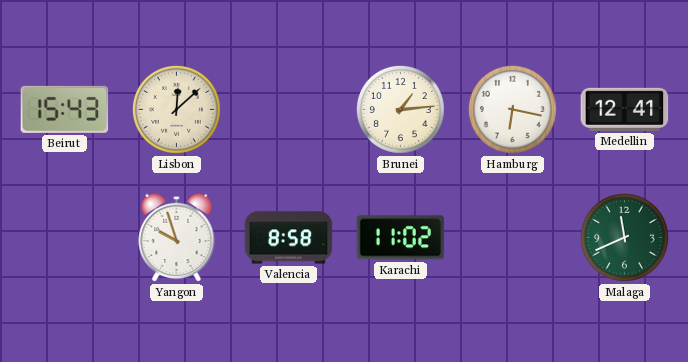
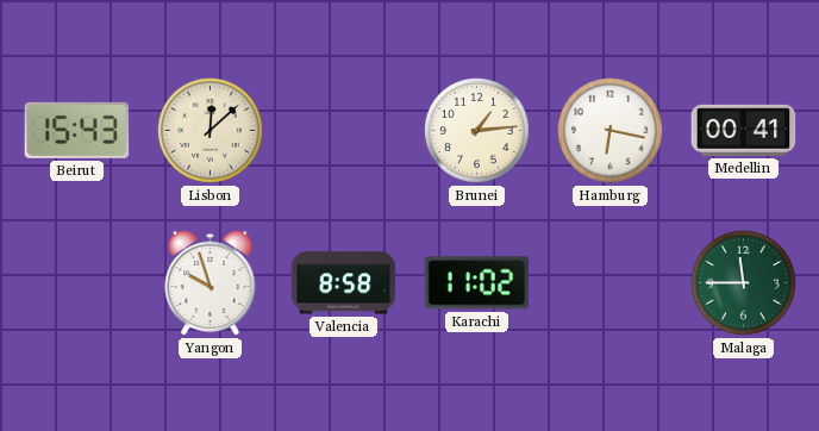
Medellin: 12:41 -> 00:41
Malaga: 11:41 -> 11:45
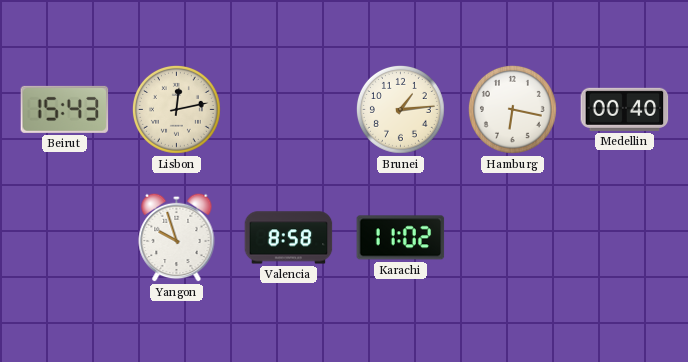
Lisbon: 12:08 -> 12:13
Medellin: 00:41 -> 00:40
Malaga: 11:45 -> none
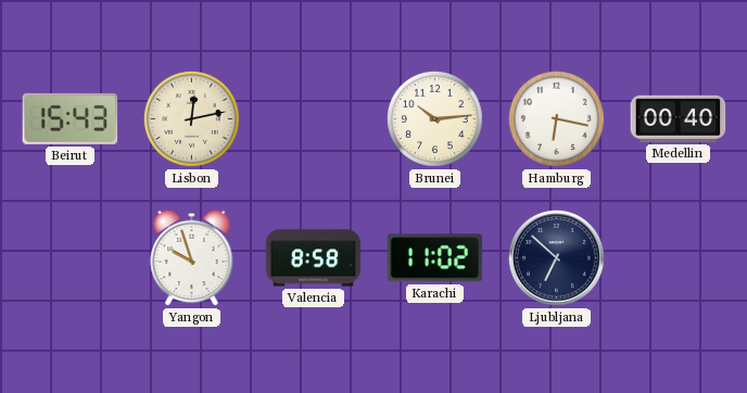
Brunei: 1:14 -> 10:14
Ljubljana: none -> 6:52
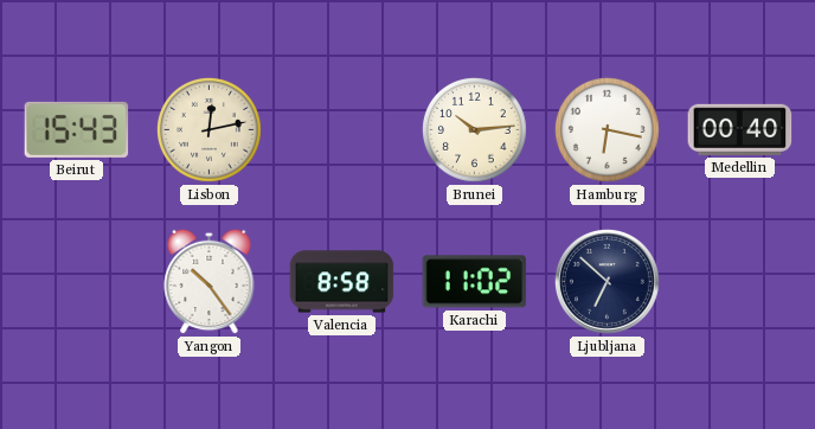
Yangon: 9:57 -> 10:24
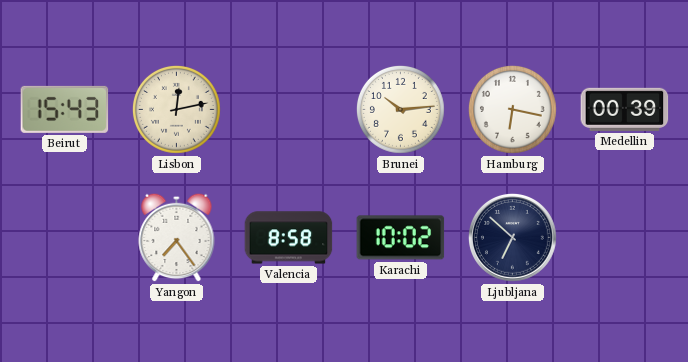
Medellin: 00:40 -> 00:39
Yangon: 10:24 -> 7:24
Karachi: 11:02 -> 10:02
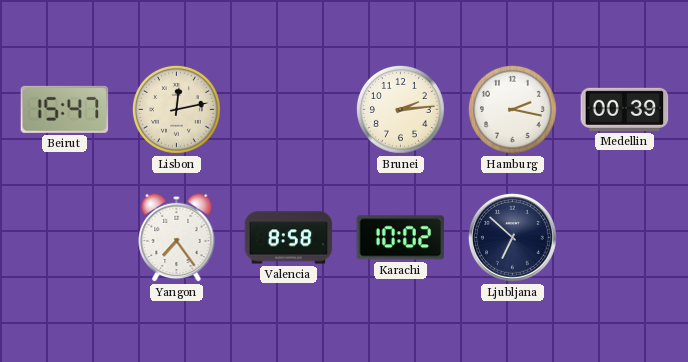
Beirut: 15:43 -> 15:47
Brunei: 10:14 -> 2:14
Hamburg: 6:17 -> 2:17
